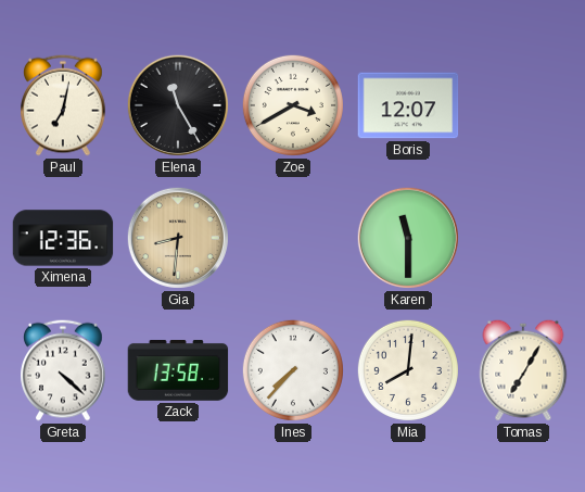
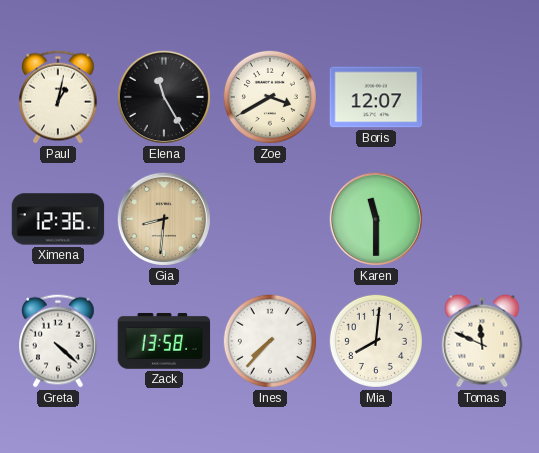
Paul: 7:02 -> 1:02
Tomas: 7:05 -> 11:49
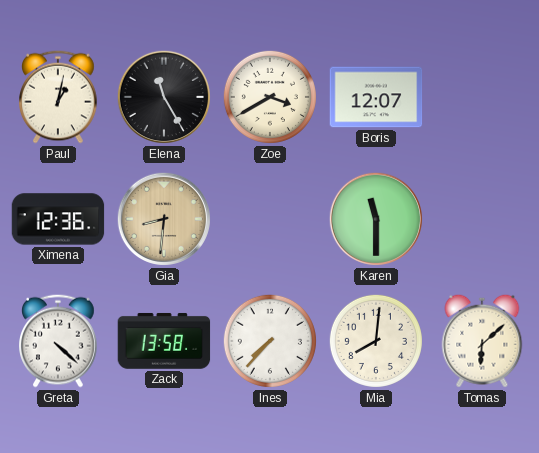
Tomas: 11:49 -> 6:08
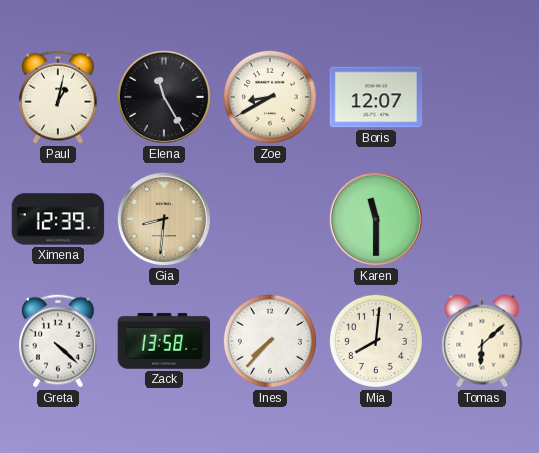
Zoe: 3:40 -> 8:40
Ximena: 12:36 -> 12:39
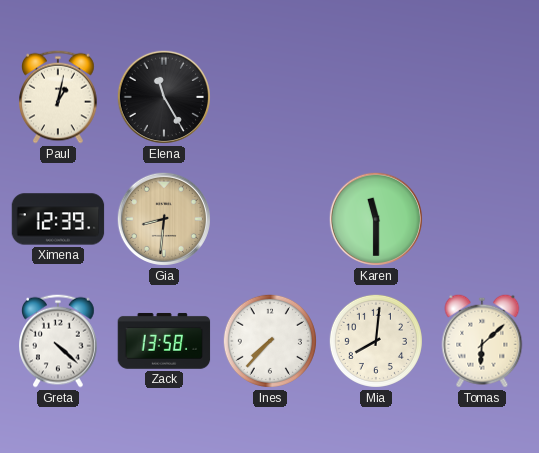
Zoe: 8:40 -> none
Boris: 12:07 -> none
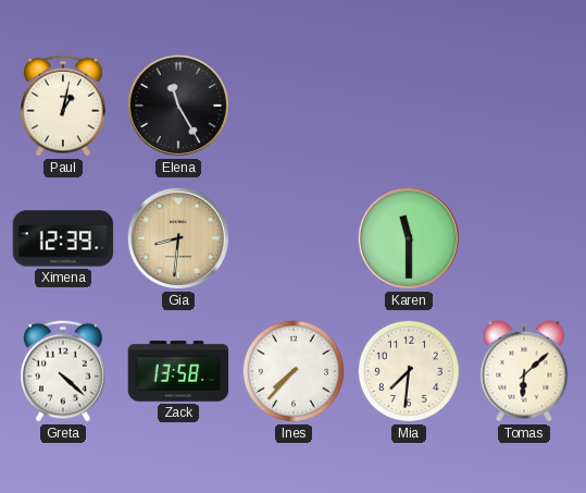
Mia: 8:01 -> 7:31
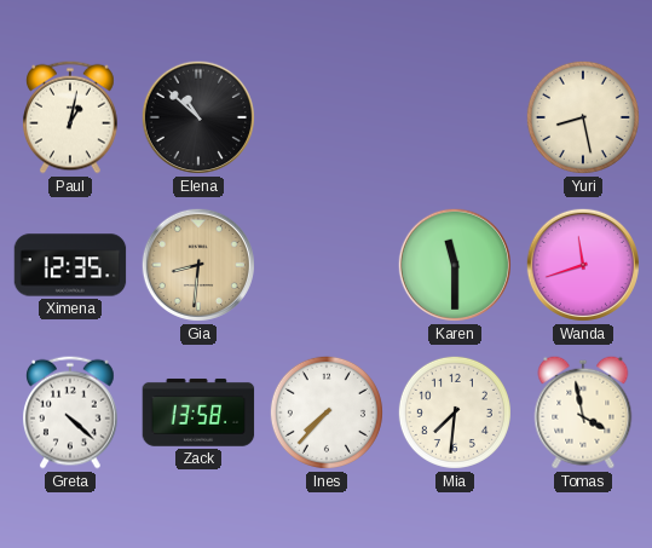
Elena: 11:25 -> 10:52
Yuri: none -> 8:28
Ximena: 12:39 -> 12:35
Wanda: none -> 11:42
Tomas: 6:08 -> 3:58
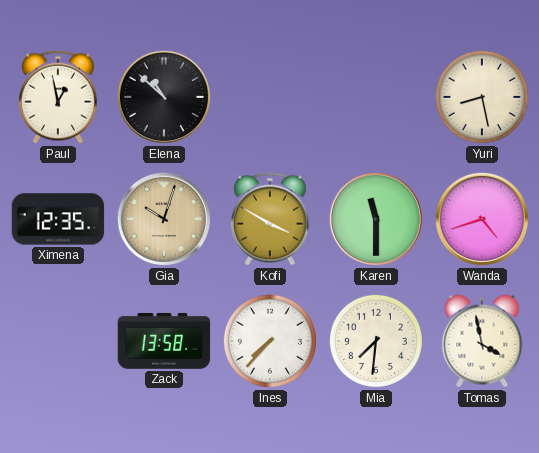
Paul: 1:02 -> 12:58
Gia: 8:31 -> 10:03
Kofi: none -> 3:50
Wanda: 11:42 -> 4:42
Greta: 4:22 -> none
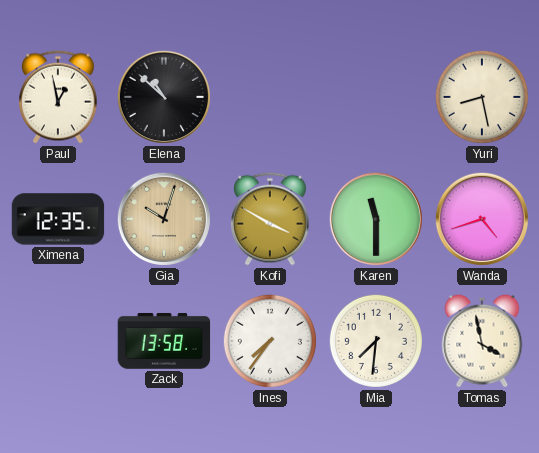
Ines: 7:37 -> 7:36
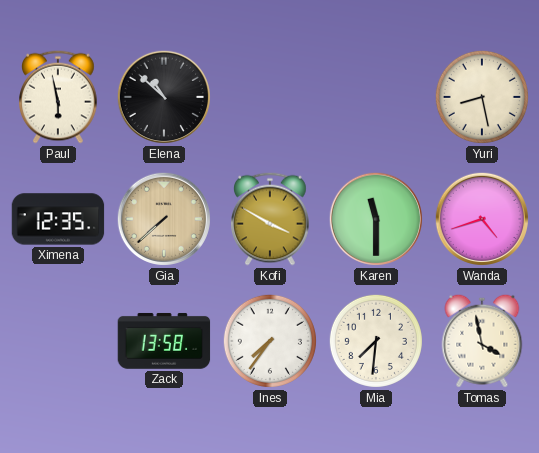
Paul: 12:58 -> 5:58
Gia: 10:03 -> 7:38
